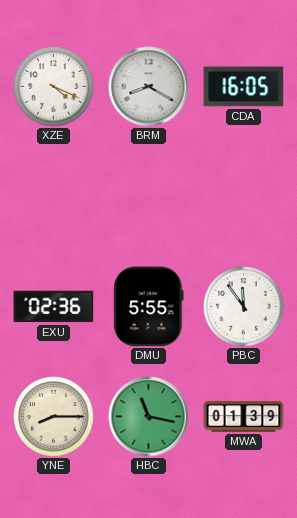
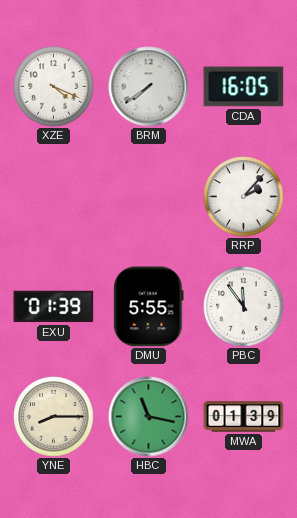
BRM: 8:20 -> 7:39
RRP: none -> 2:07
EXU: 02:36 -> 01:39
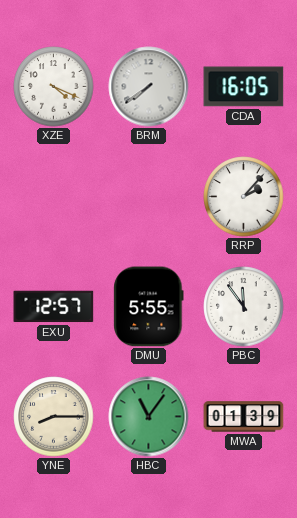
EXU: 01:39 -> 12:57
HBC: 11:17 -> 11:06
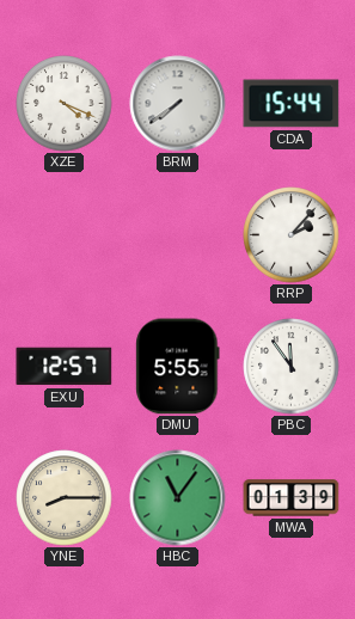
CDA: 16:05 -> 15:44
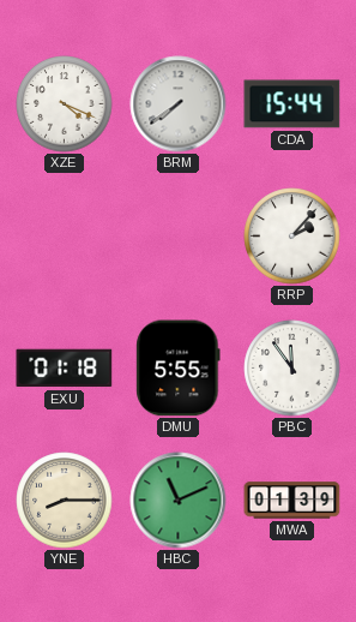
EXU: 12:57 -> 01:18
HBC: 11:06 -> 11:11
